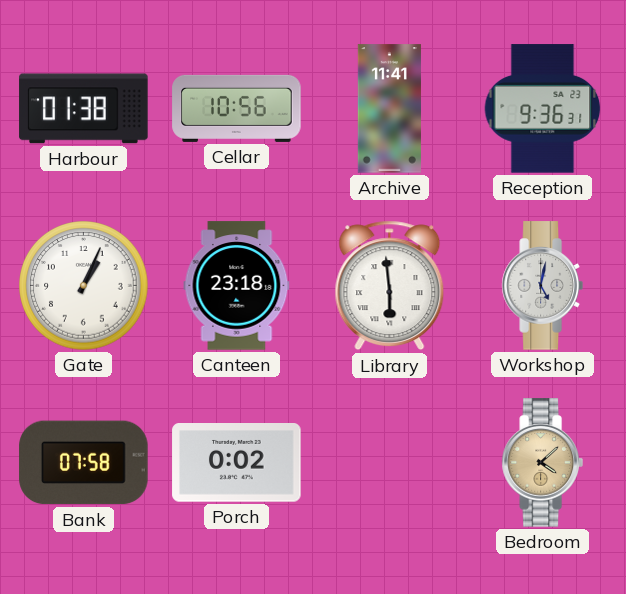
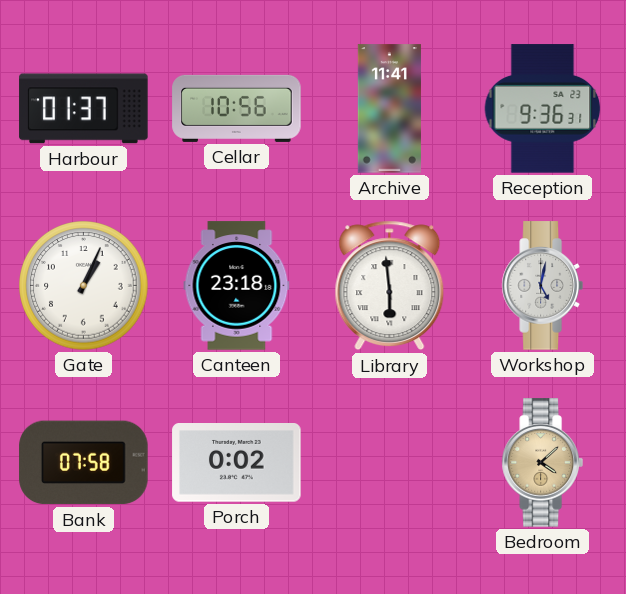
Harbour: 01:38 -> 01:37
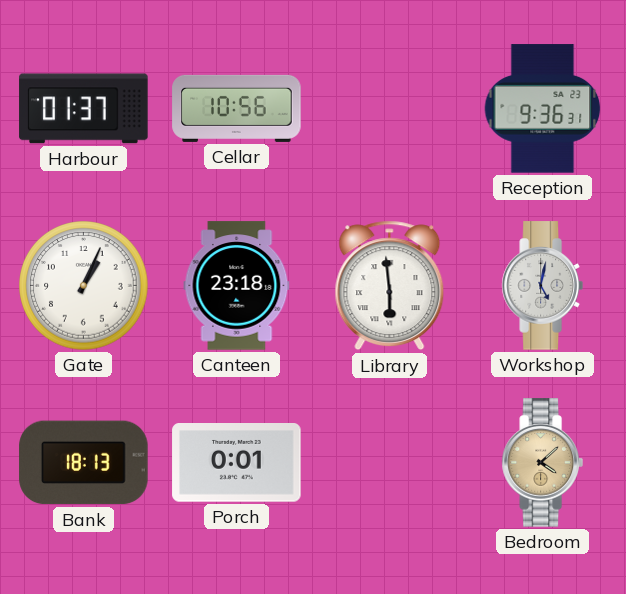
Archive: 11:41 -> none
Bank: 07:58 -> 18:13
Porch: 0:02 -> 0:01
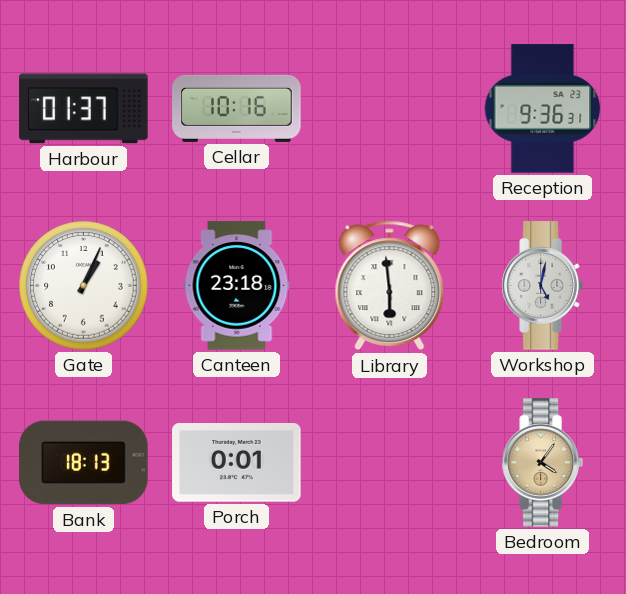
Cellar: 10:56 -> 10:16
Bedroom: 4:08 -> 4:06
